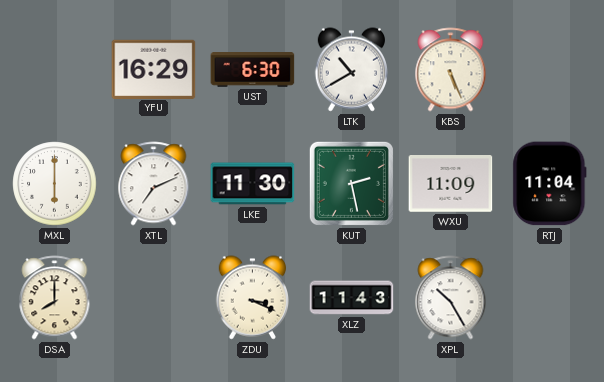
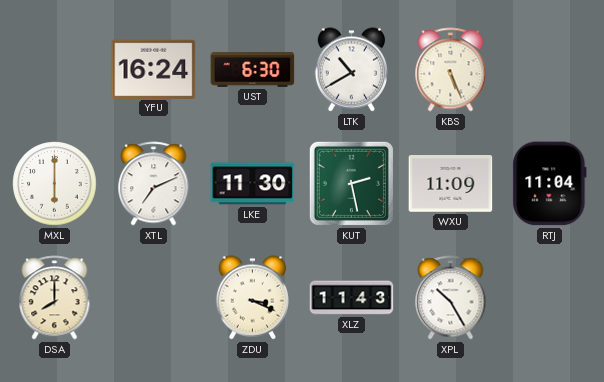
YFU: 16:29 -> 16:24
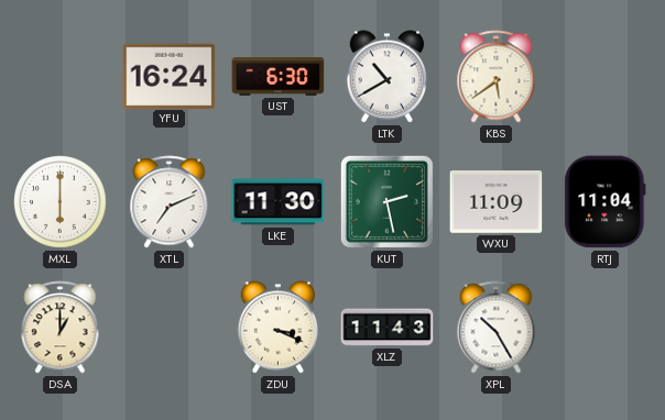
KBS: 5:26 -> 5:39
DSA: 8:00 -> 1:00
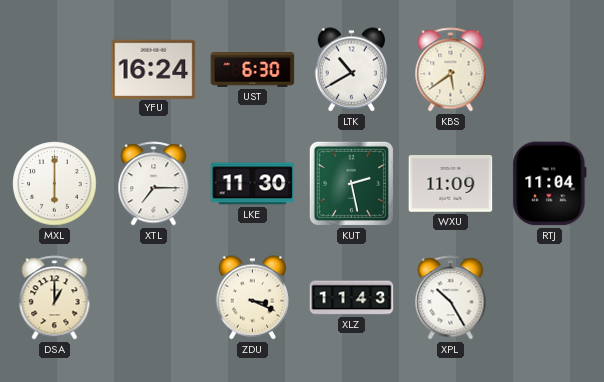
XTL: 7:11 -> 7:15
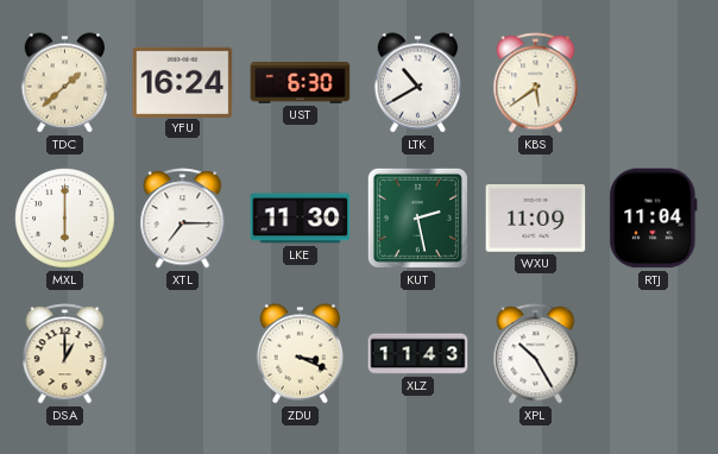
TDC: none -> 1:38
